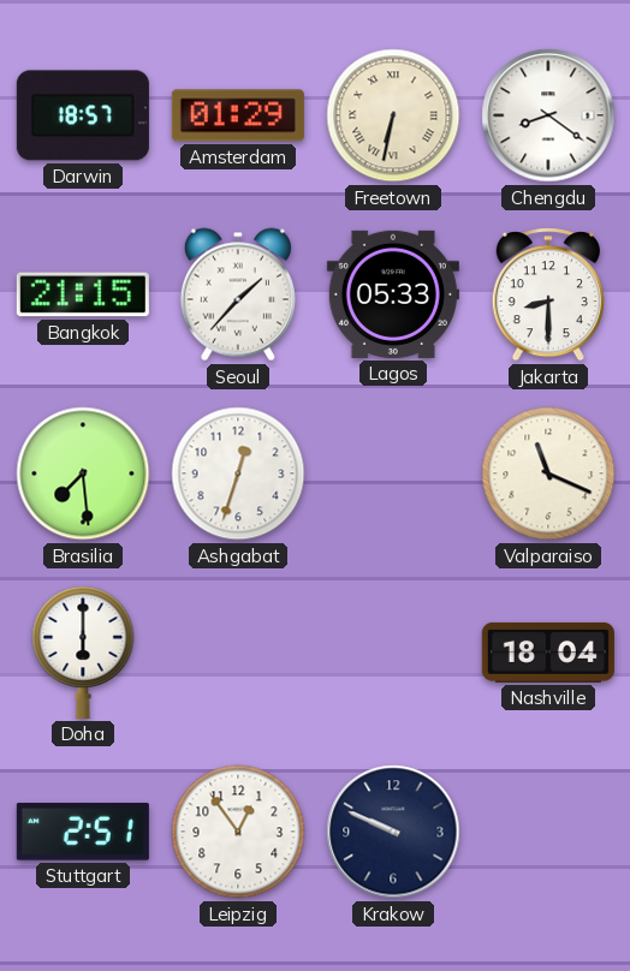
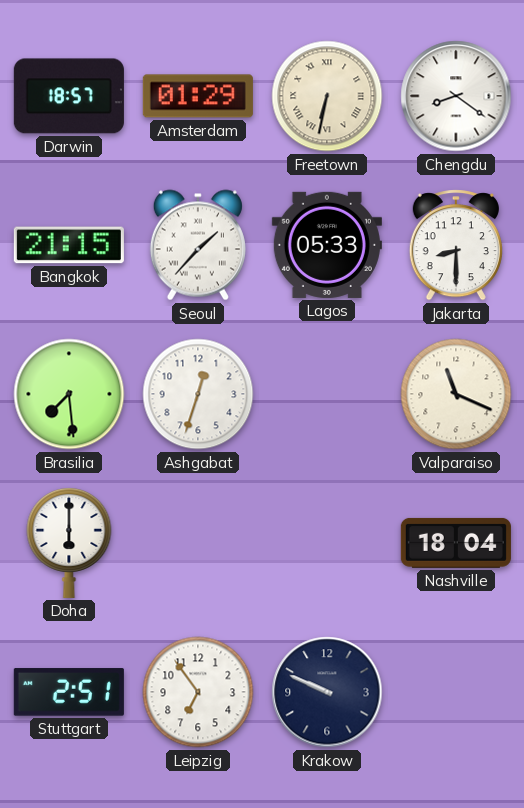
Leipzig: 12:54 -> 6:54
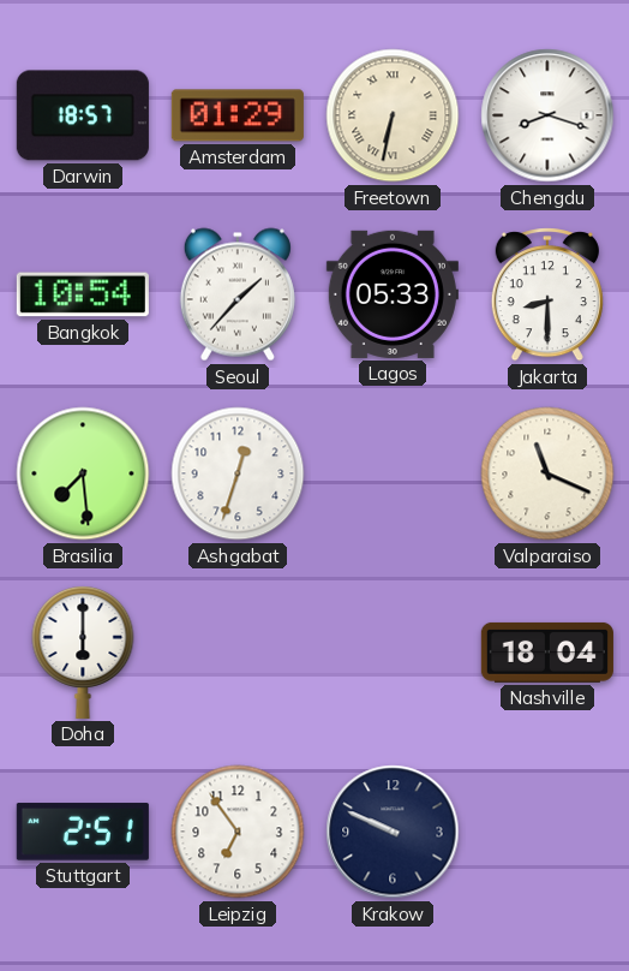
Chengdu: 8:21 -> 8:18
Bangkok: 21:15 -> 10:54
